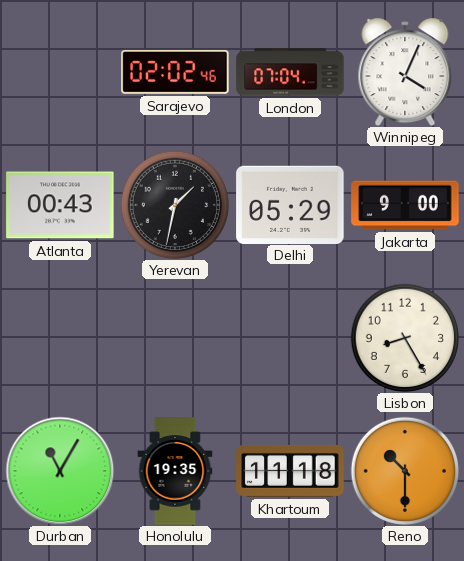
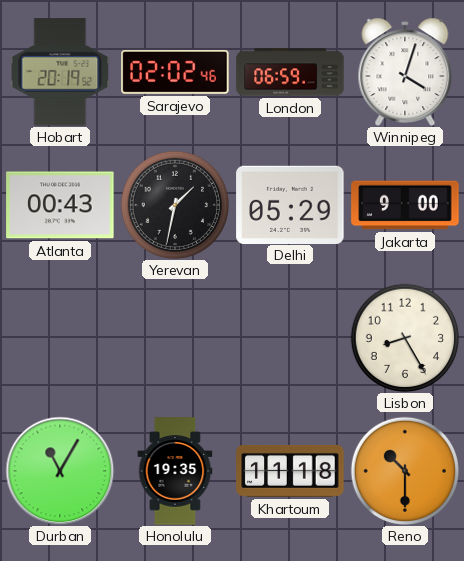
Hobart: none -> 20:19
London: 07:04 -> 06:59
Winnipeg: 4:04 -> 4:03
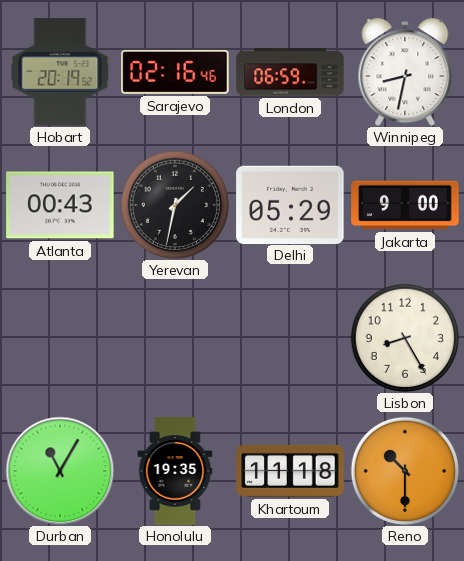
Sarajevo: 02:02 -> 02:16
Winnipeg: 4:03 -> 8:32
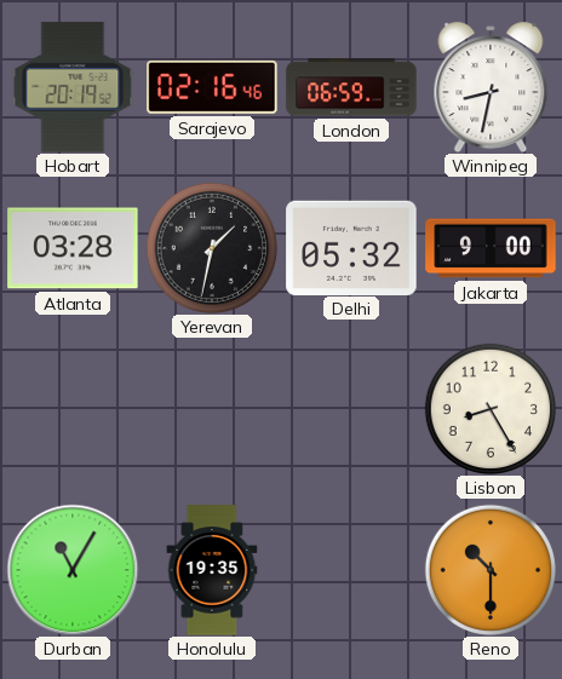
Atlanta: 00:43 -> 03:28
Delhi: 05:29 -> 05:32
Khartoum: 11:18 -> none
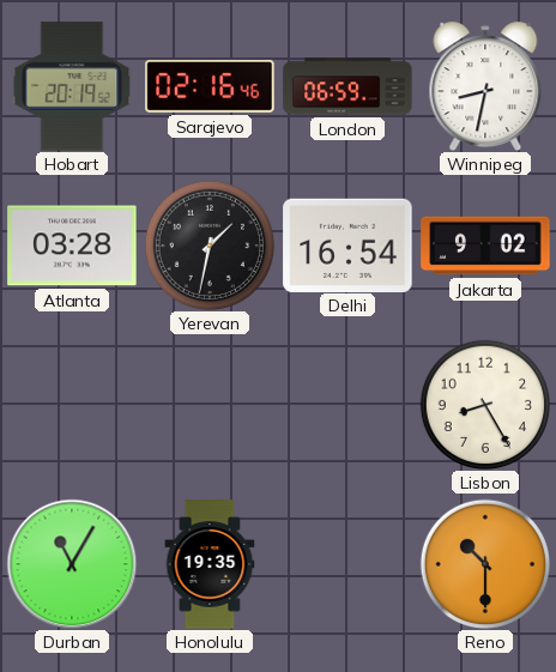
Delhi: 05:32 -> 16:54
Jakarta: 9:00 -> 9:02
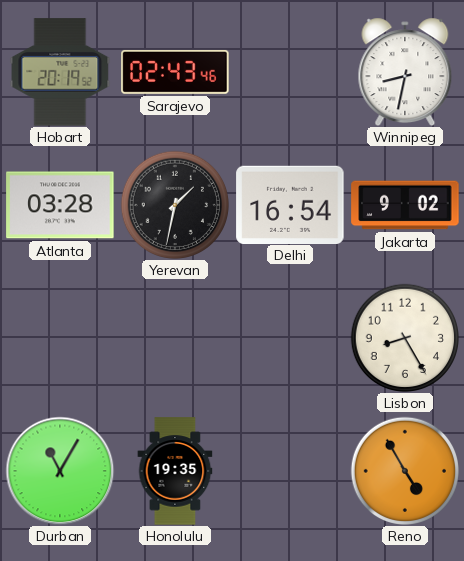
Sarajevo: 02:16 -> 02:43
London: 06:59 -> none
Reno: 10:30 -> 4:55
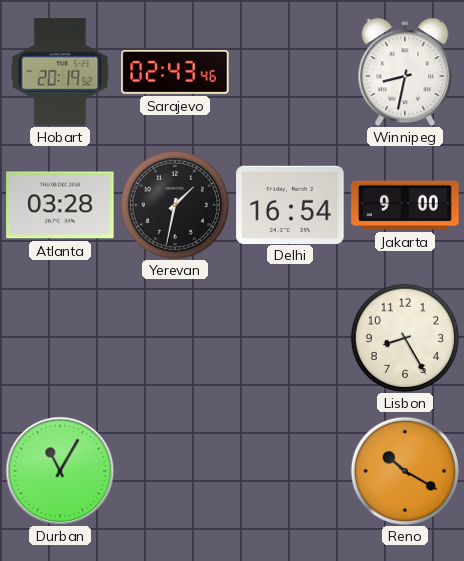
Jakarta: 9:02 -> 9:00
Honolulu: 19:35 -> none
Reno: 4:55 -> 10:20
